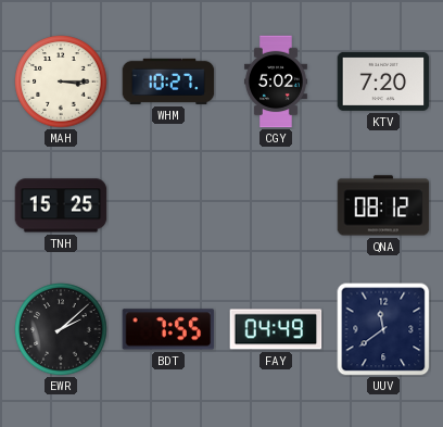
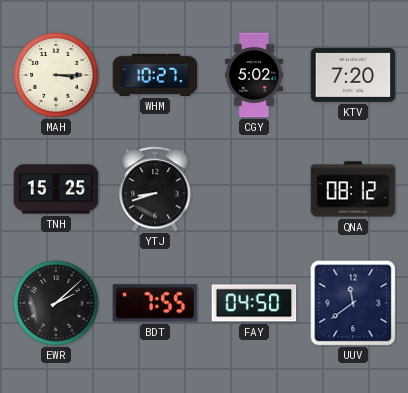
YTJ: none -> 8:42
FAY: 04:49 -> 04:50
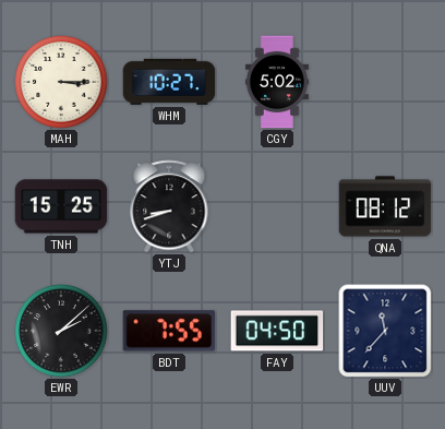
KTV: 7:20 -> none
UUV: 11:39 -> 11:37
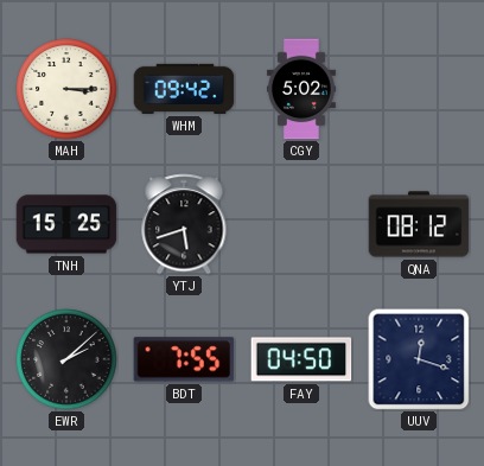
WHM: 10:27 -> 09:42
YTJ: 8:42 -> 5:42
UUV: 11:37 -> 12:18
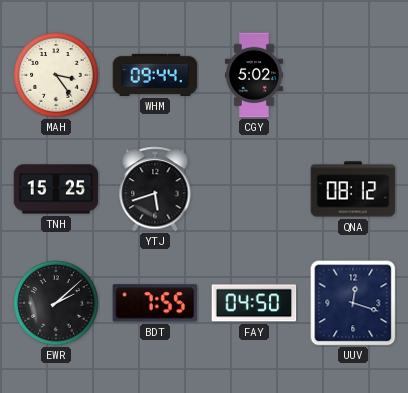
MAH: 3:15 -> 3:24
WHM: 09:42 -> 09:44
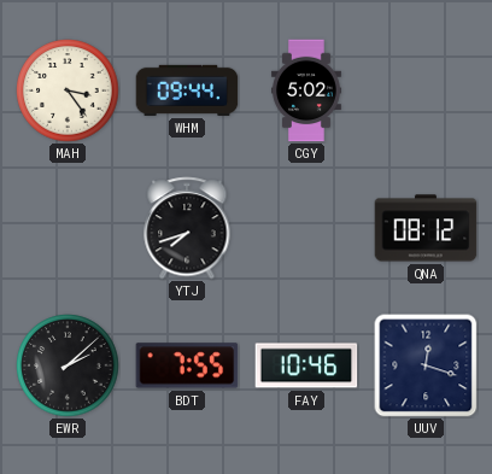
TNH: 15:25 -> none
YTJ: 5:42 -> 7:42
FAY: 04:50 -> 10:46
